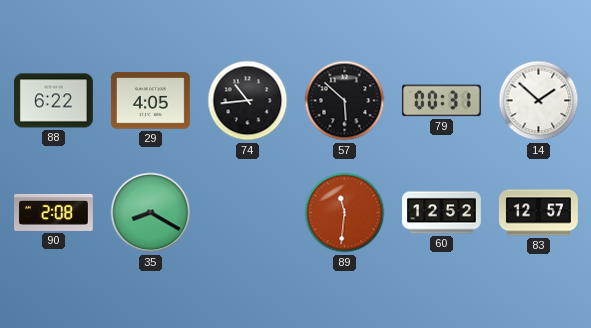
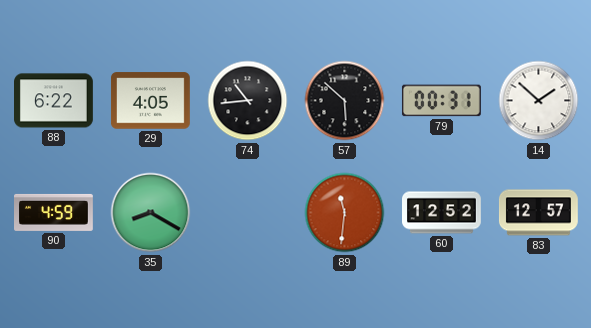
90: 2:08 -> 4:59
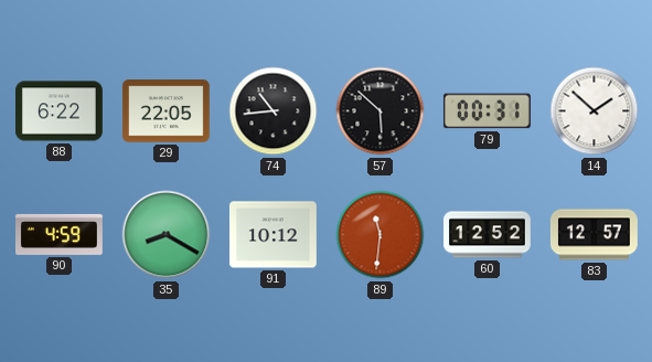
29: 4:05 -> 22:05
91: none -> 10:12
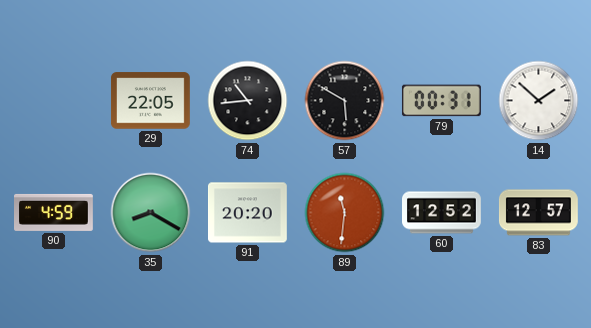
88: 6:22 -> none
57: 5:52 -> 5:50
91: 10:12 -> 20:20
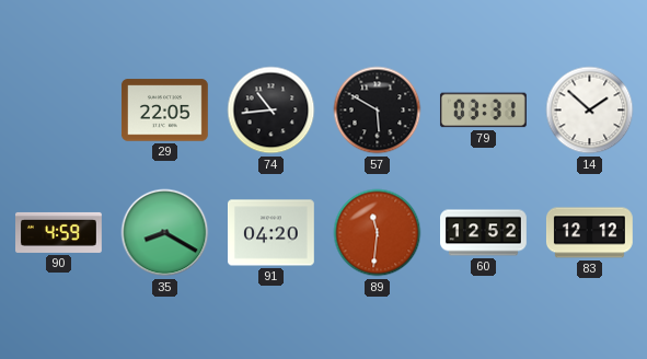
79: 00:31 -> 03:31
91: 20:20 -> 04:20
83: 12:57 -> 12:12
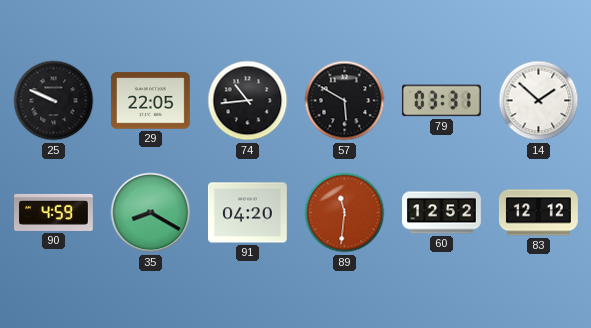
25: none -> 9:49
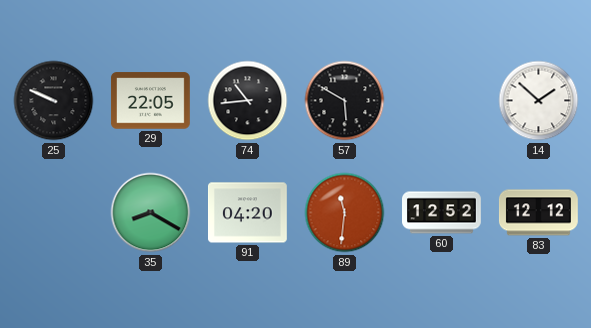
79: 03:31 -> none
90: 4:59 -> none
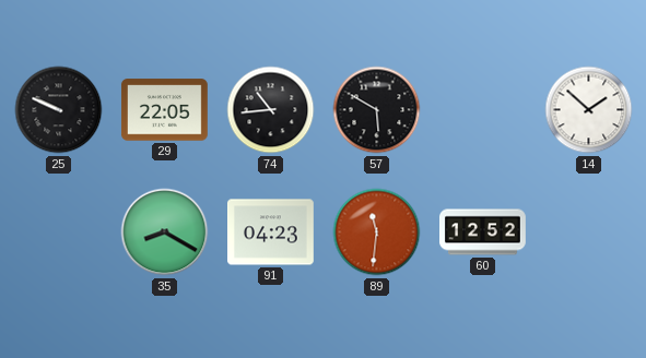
91: 04:20 -> 04:23
83: 12:12 -> none
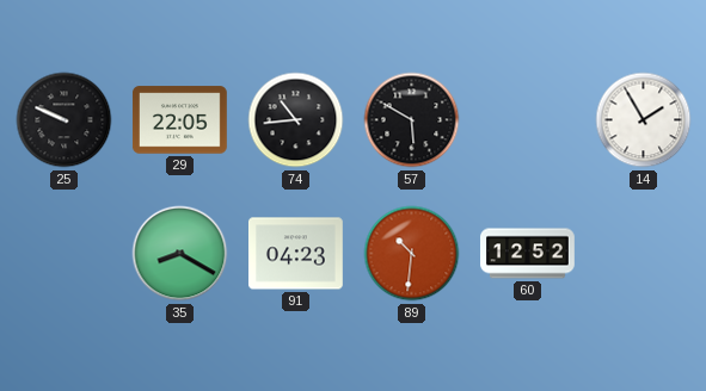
14: 1:52 -> 1:55
89: 11:31 -> 10:31
